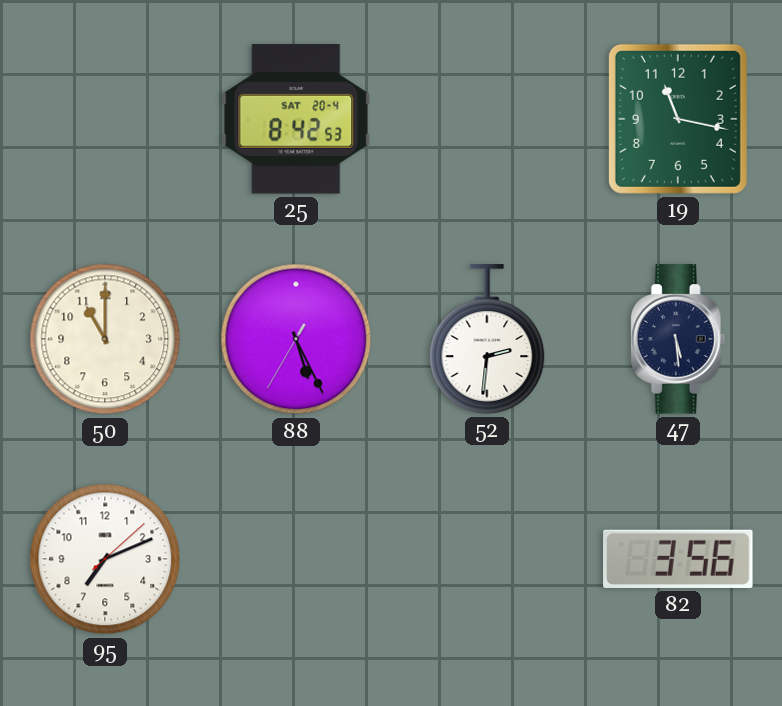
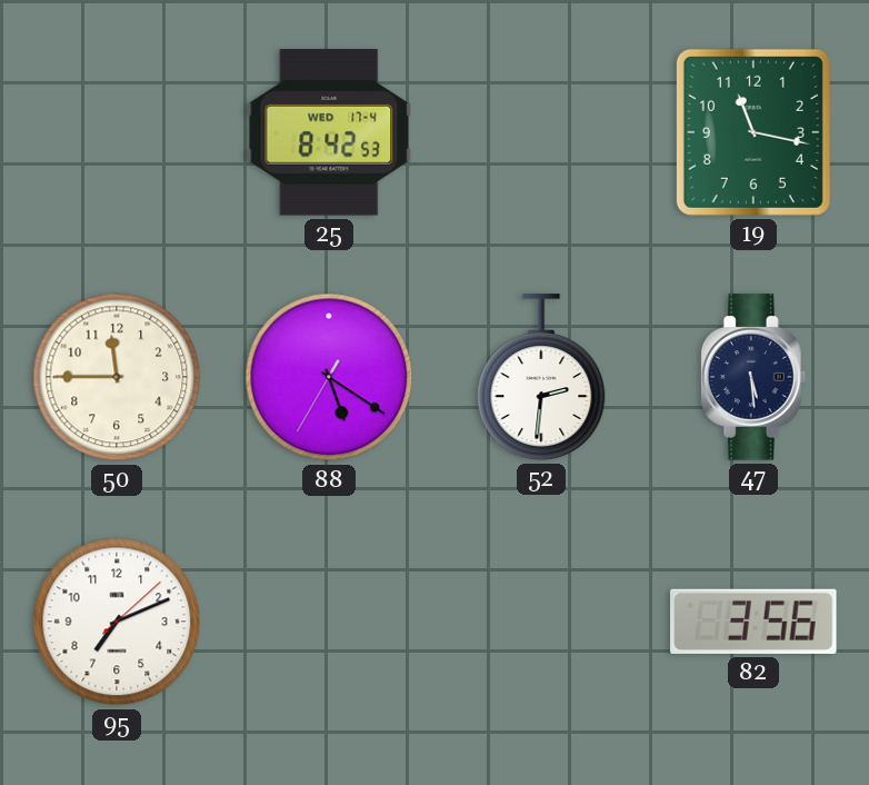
25 date: SAT 20-4 -> WED 17-4
50: 11:00 -> 11:45
88: 5:25 -> 5:20
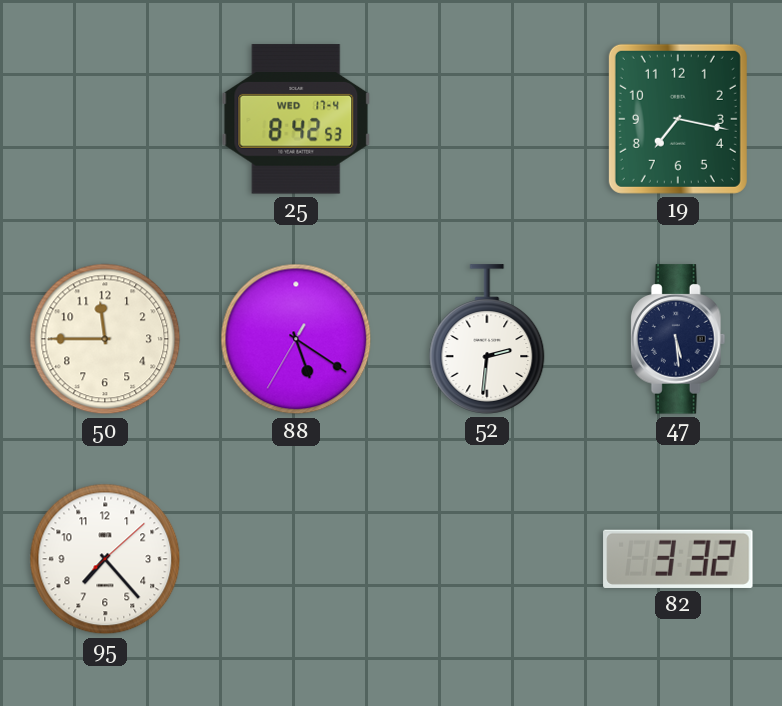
19: 11:17 -> 7:17
95: 7:11 -> 7:23
82: 3:56 -> 3:32
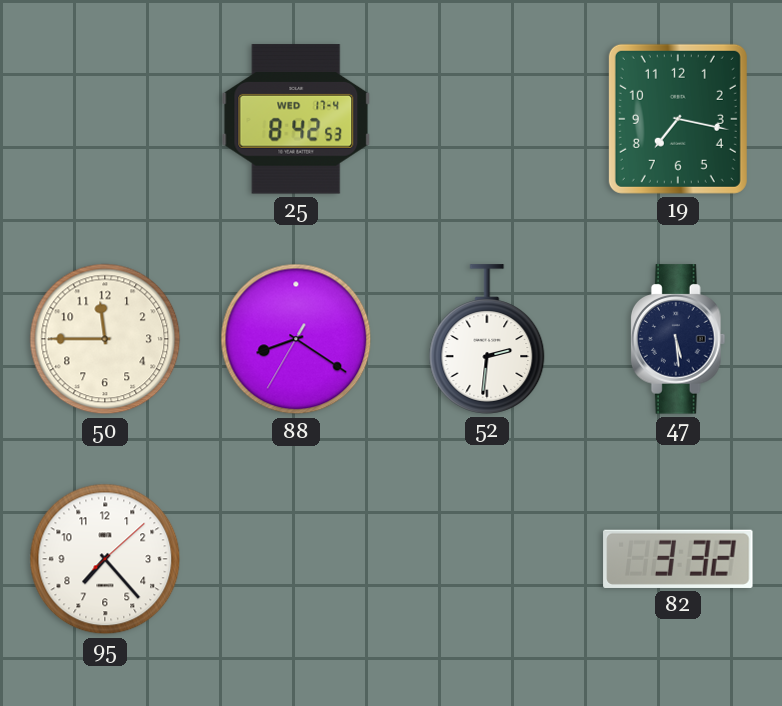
88: 5:20 -> 8:20
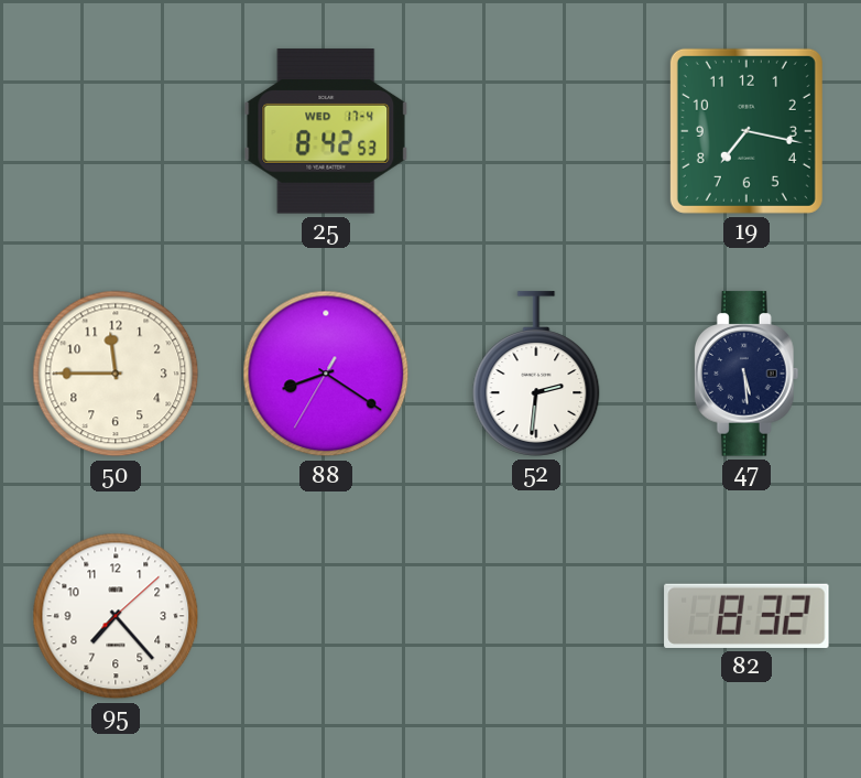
82: 3:32 -> 8:32
